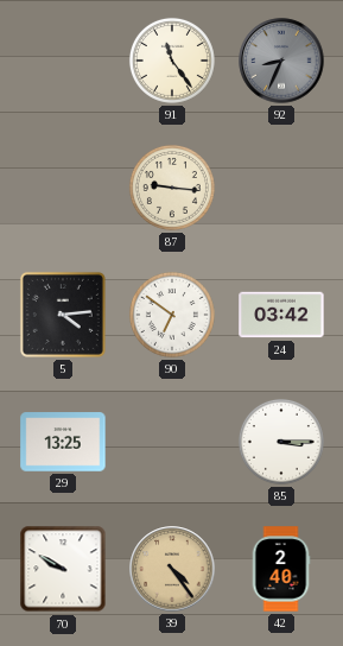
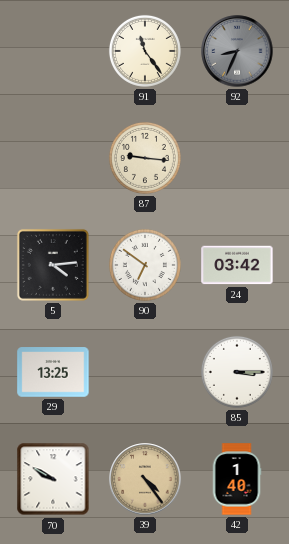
42: 2:40 -> 1:40
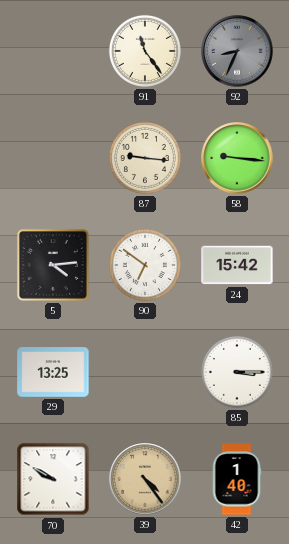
58: none -> 9:16
24: 03:42 -> 15:42
